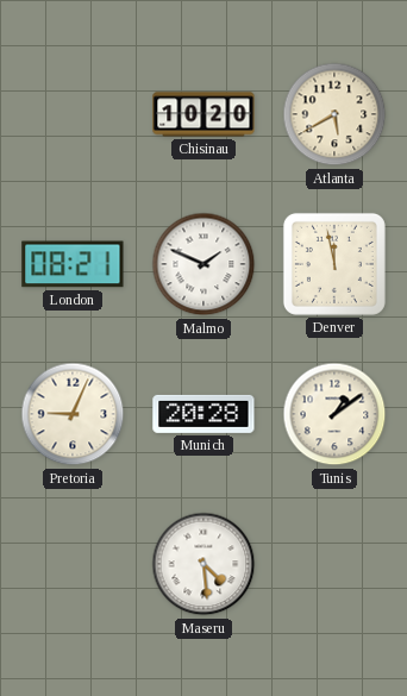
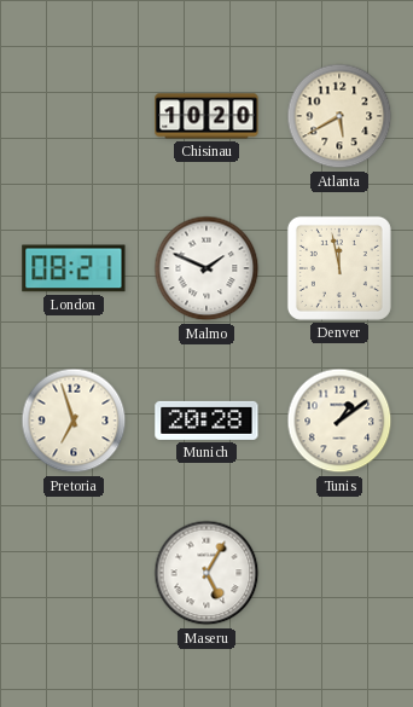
Pretoria: 9:04 -> 6:57
Maseru: 4:29 -> 5:05
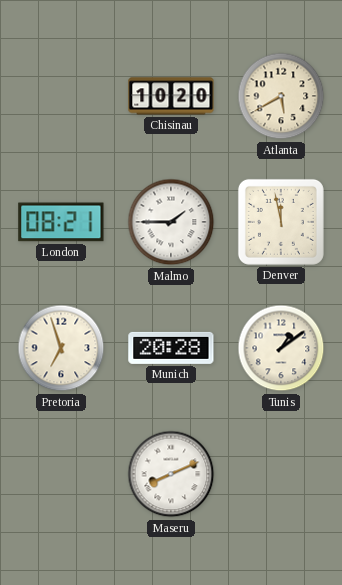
Malmo: 1:49 -> 1:45
Maseru: 5:05 -> 8:11
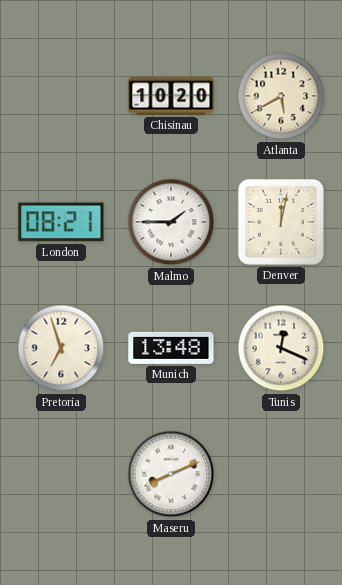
Denver: 11:58 -> 12:02
Munich: 20:28 -> 13:48
Tunis: 1:09 -> 12:19
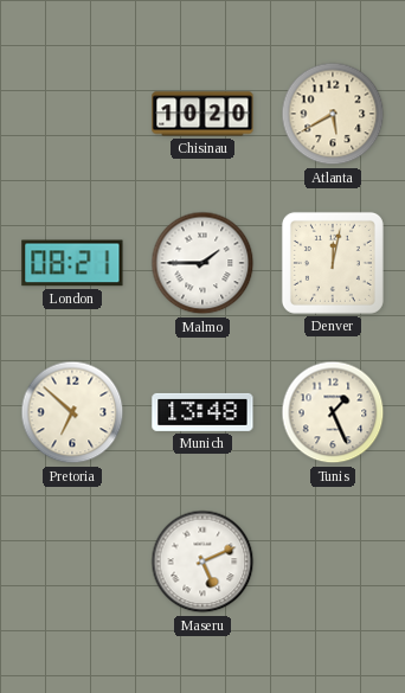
Pretoria: 6:57 -> 6:52
Tunis: 12:19 -> 1:26
Maseru: 8:11 -> 5:11
